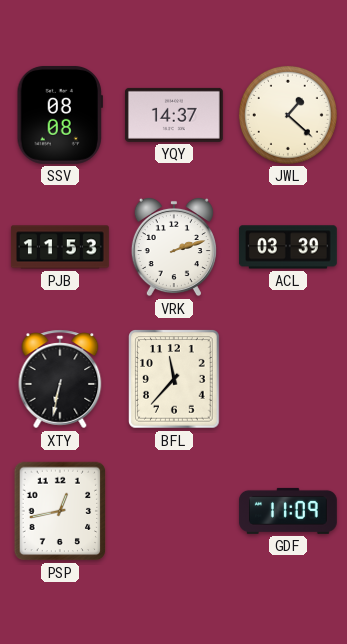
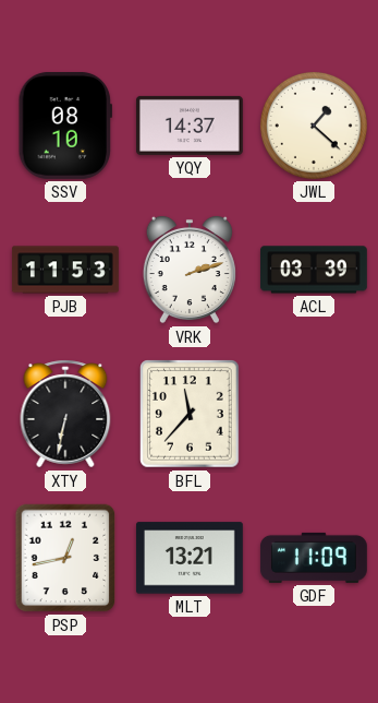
SSV: 08:08 -> 08:10
MLT: none -> 13:21
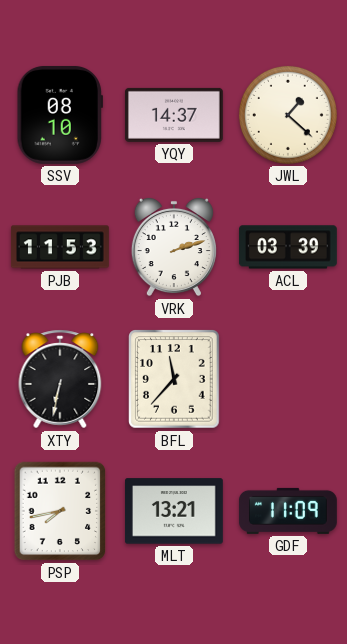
PSP: 12:43 -> 7:43
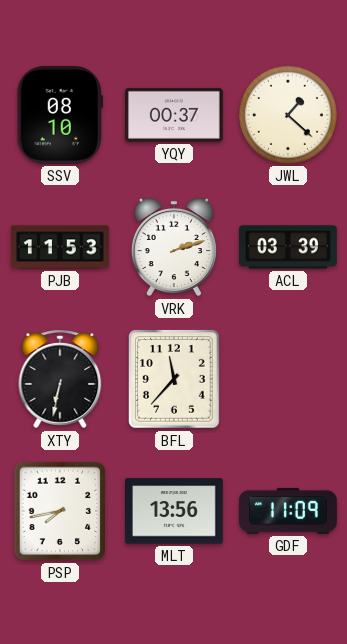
YQY: 14:37 -> 00:37
MLT: 13:21 -> 13:56
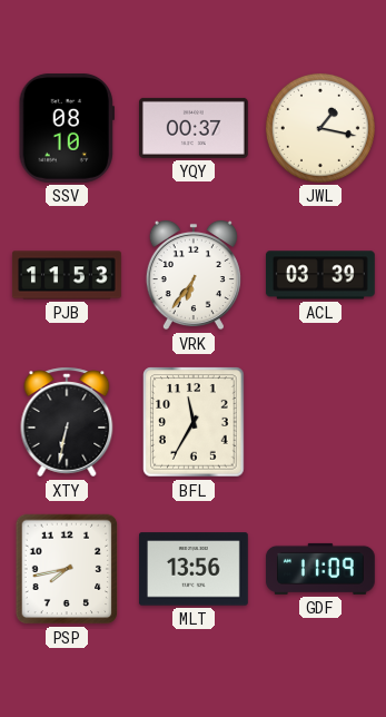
JWL: 1:22 -> 1:17
VRK: 2:12 -> 6:36
BFL: 11:37 -> 11:35
